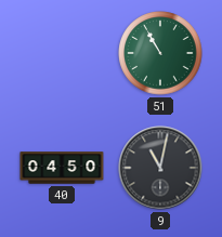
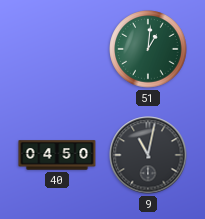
51: 10:55 -> 1:01
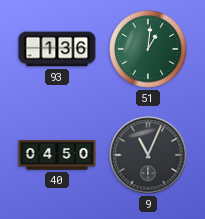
93: none -> 1:36
9: 11:02 -> 11:04
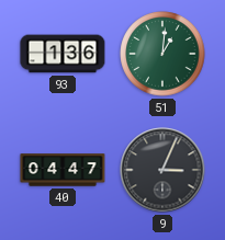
40: 04:50 -> 04:47
9: 11:04 -> 3:04
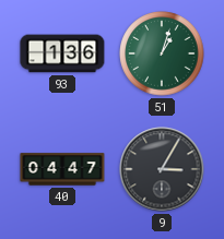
51: 1:01 -> 1:03
9: 3:04 -> 3:05
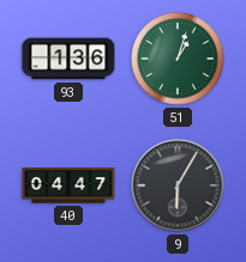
9: 3:05 -> 6:05
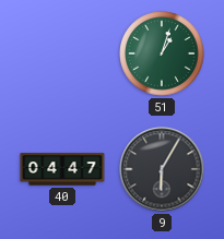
93: 1:36 -> none
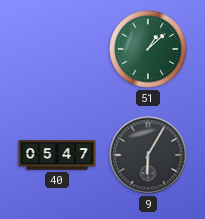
51: 1:03 -> 1:08
40: 04:47 -> 05:47
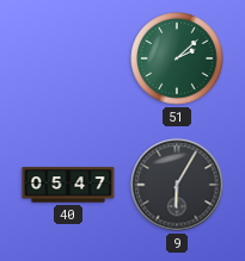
51: 1:08 -> 2:08
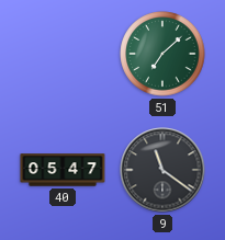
51: 2:08 -> 7:08
9: 6:05 -> 11:21
